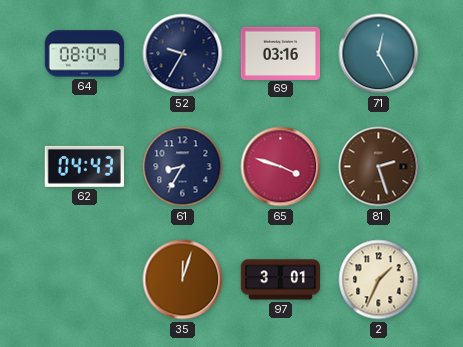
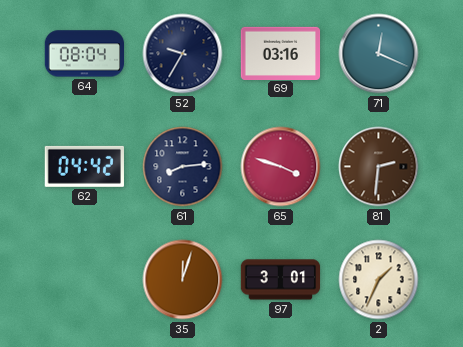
71: 12:25 -> 12:19
62: 04:43 -> 04:42
61: 8:35 -> 8:14
81: 2:27 -> 2:31
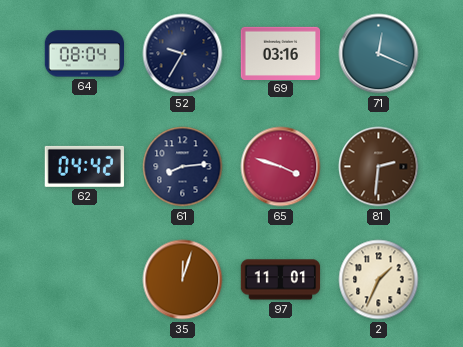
97: 3:01 -> 11:01
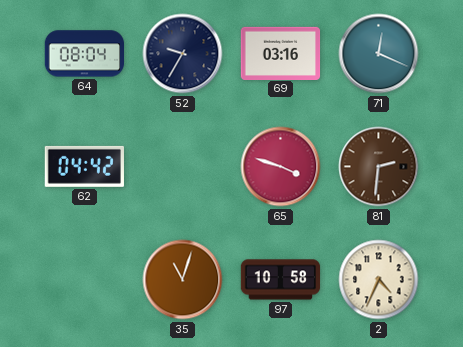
61: 8:14 -> none
35: 12:03 -> 11:03
97: 11:01 -> 10:58
2: 1:34 -> 4:34
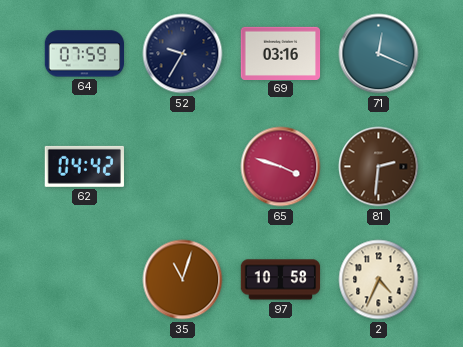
64: 08:04 -> 07:59
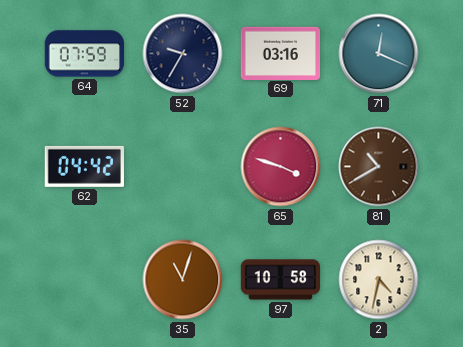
81: 2:31 -> 10:40
2: 4:34 -> 4:32
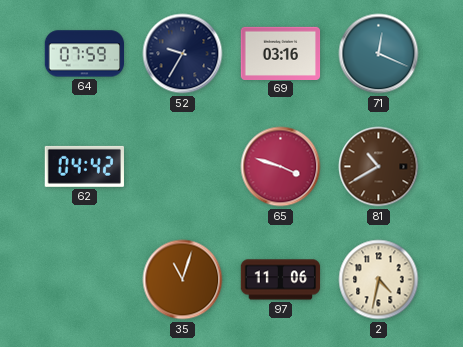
97: 10:58 -> 11:06
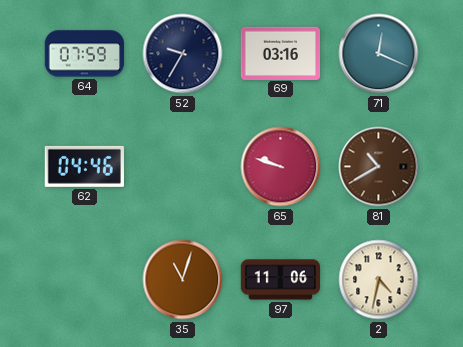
62: 04:42 -> 04:46
65: 3:48 -> 9:48
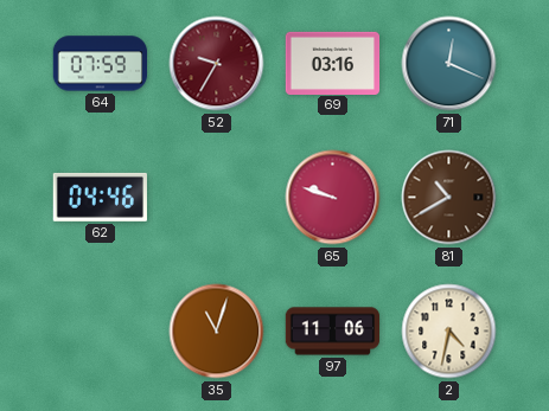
52 dial: navy -> burgundy
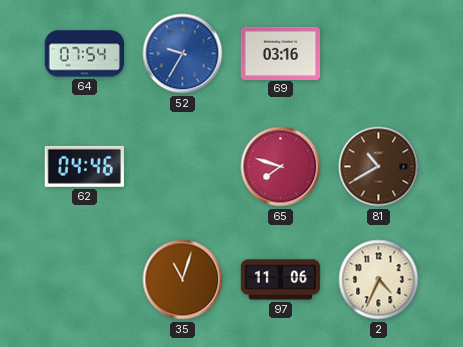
64: 07:59 -> 07:54
52 dial: burgundy -> blue
71: 12:19 -> none
65: 9:48 -> 7:48
2: 4:32 -> 4:34
